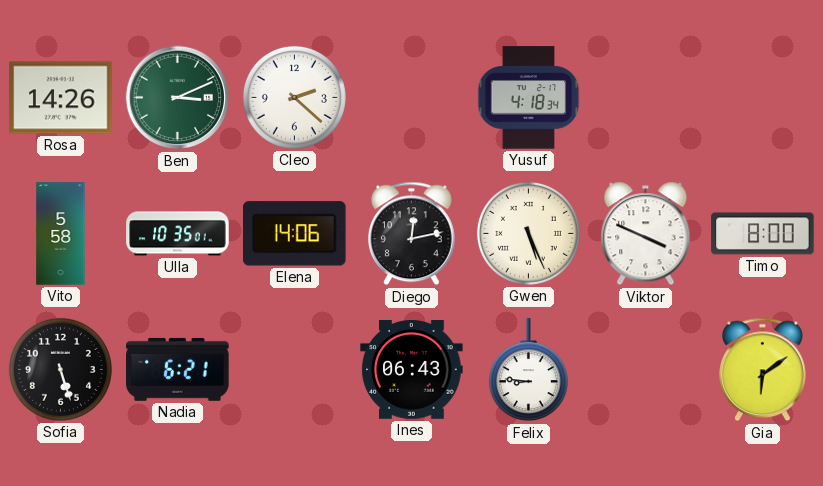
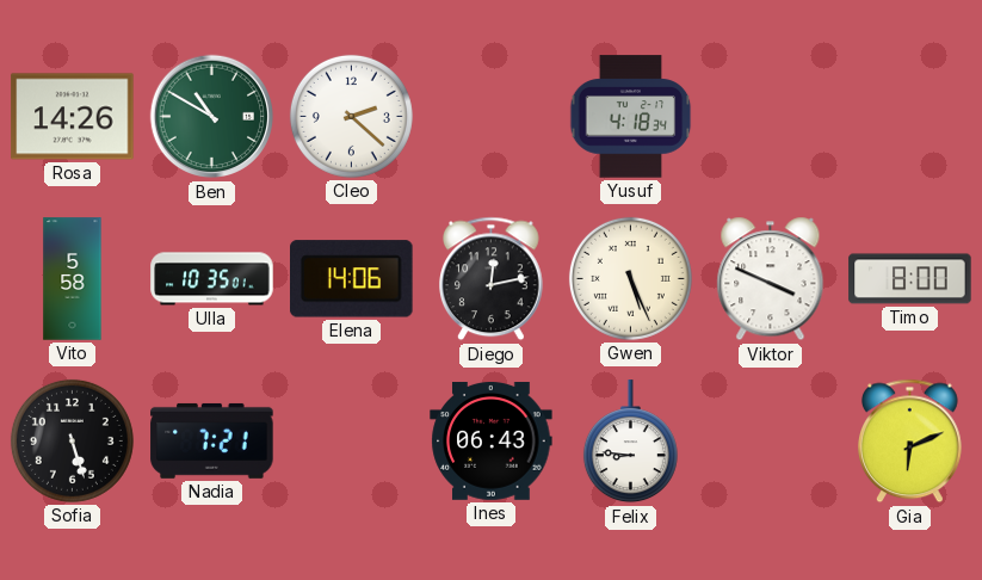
Ben: 3:11 -> 10:50
Nadia: 6:21 -> 7:21
Gia: 6:09 -> 6:11
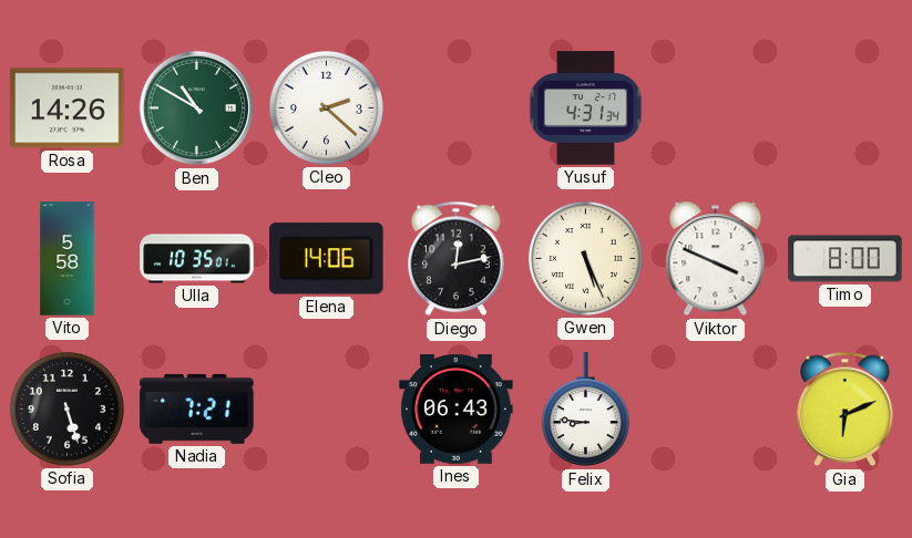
Yusuf: 4:18 -> 4:31
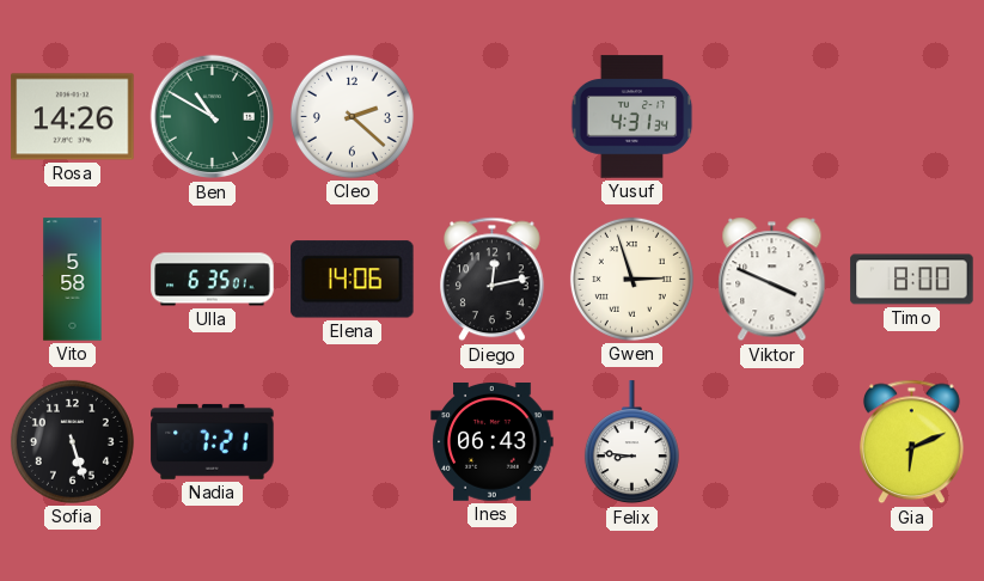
Ulla: 10:35 -> 6:35
Gwen: 5:26 -> 2:57
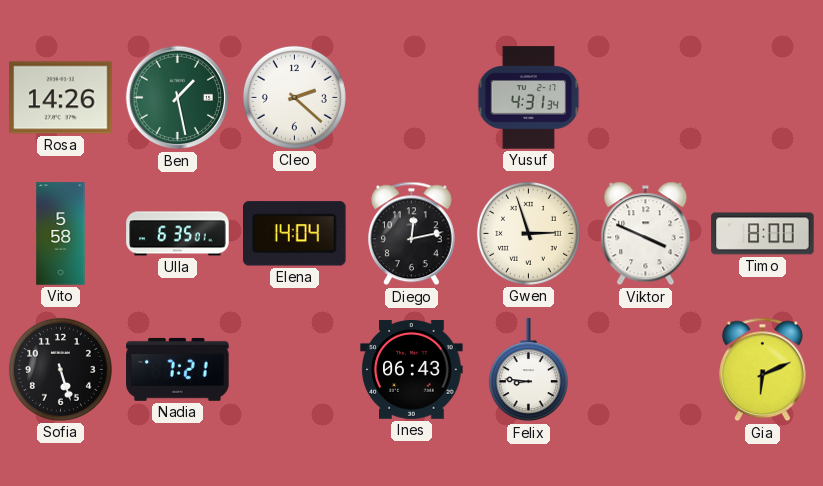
Ben: 10:50 -> 1:28
Elena: 14:06 -> 14:04
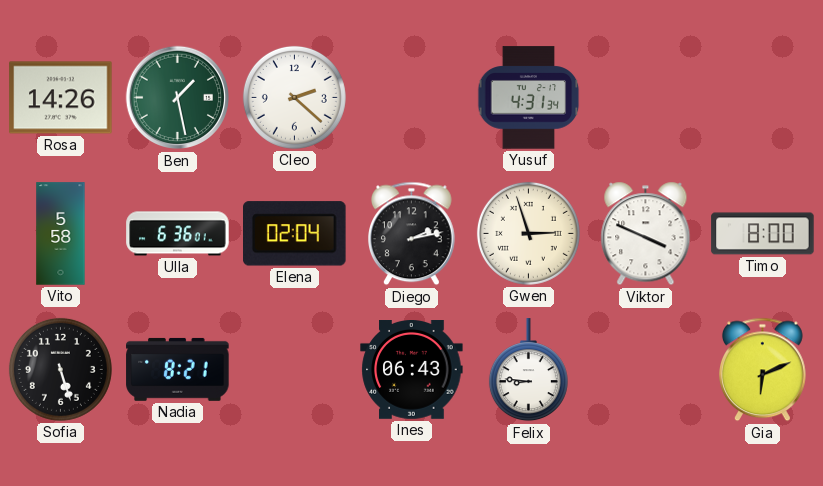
Ulla: 6:35 -> 6:36
Elena: 14:04 -> 02:04
Diego: 12:13 -> 2:13
Nadia: 7:21 -> 8:21
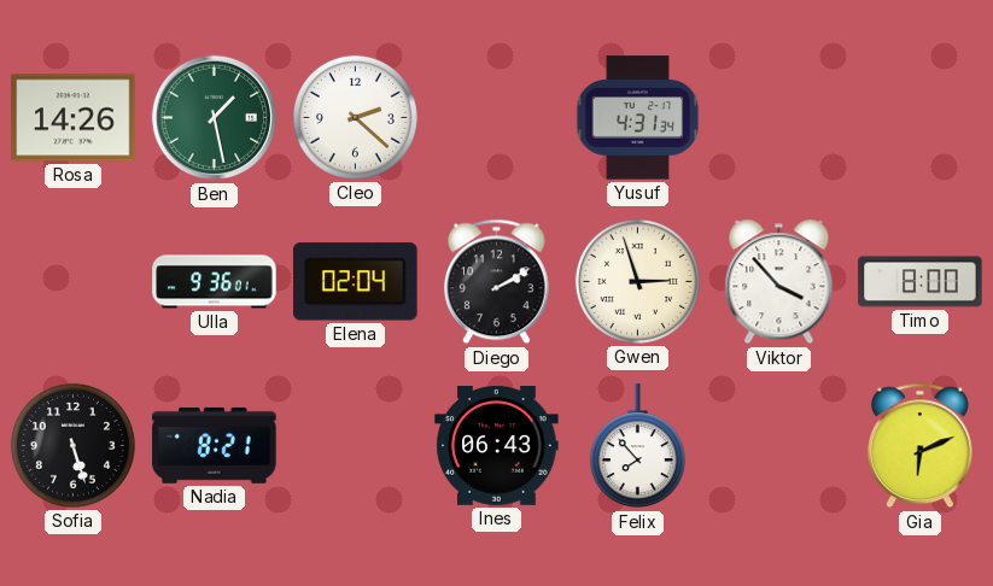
Vito: 5:58 -> none
Ulla: 6:36 -> 9:36
Diego: 2:13 -> 2:10
Viktor: 3:49 -> 3:53
Felix: 8:46 -> 7:53
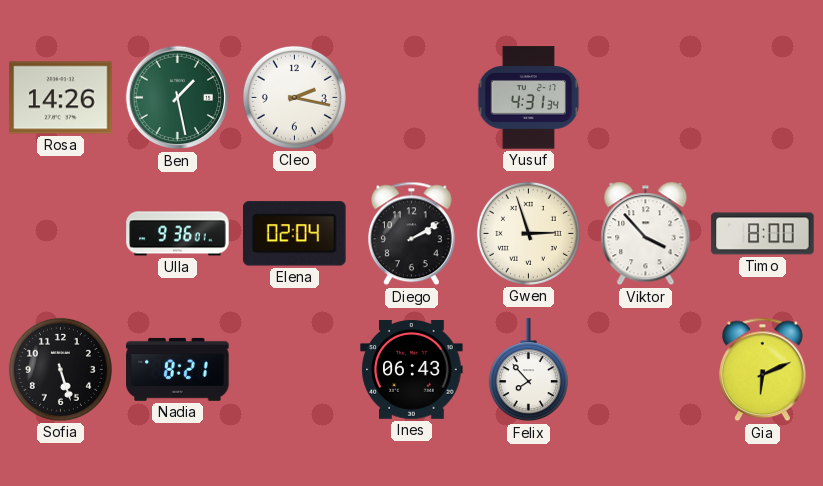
Cleo: 2:22 -> 2:17
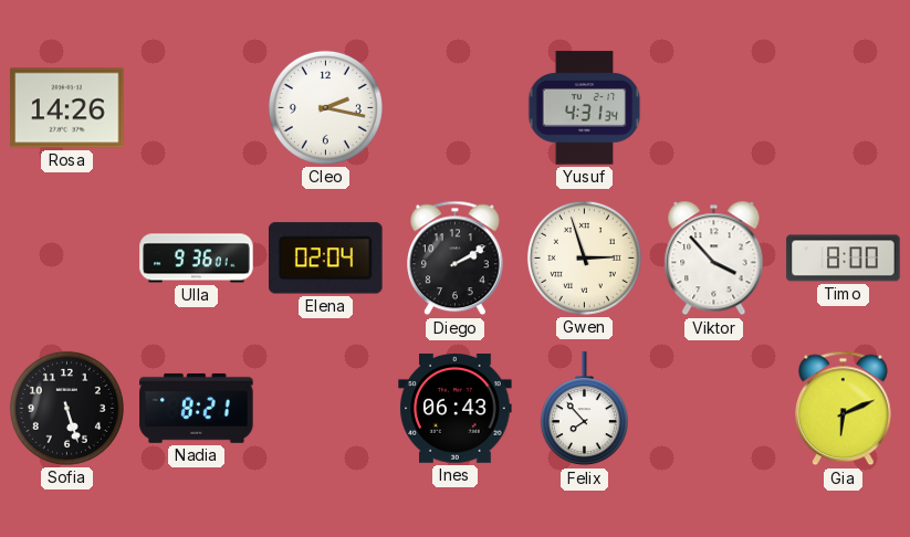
Ben: 1:28 -> none
